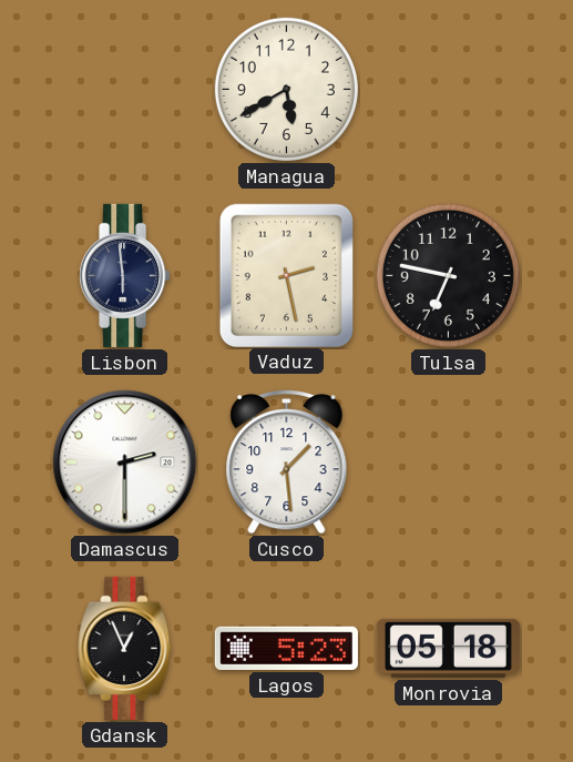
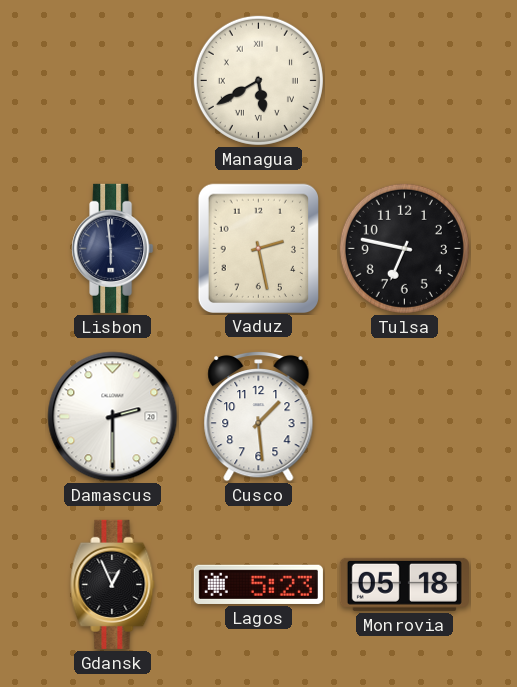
Managua numerals: Arabic -> Roman
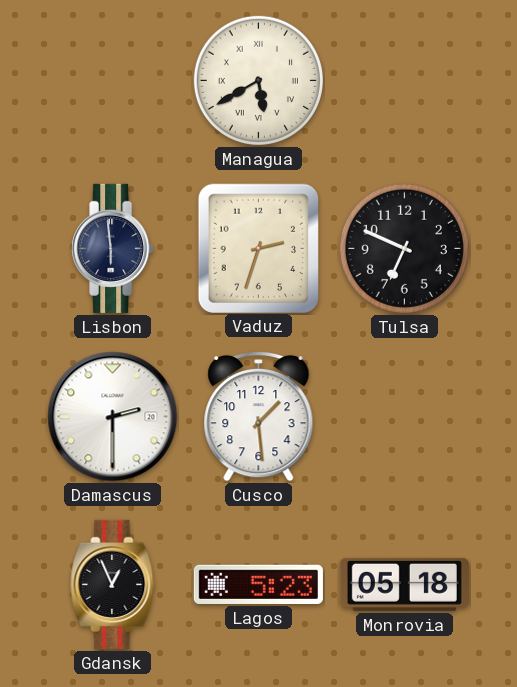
Vaduz: 2:28 -> 2:33
Tulsa: 6:47 -> 6:49
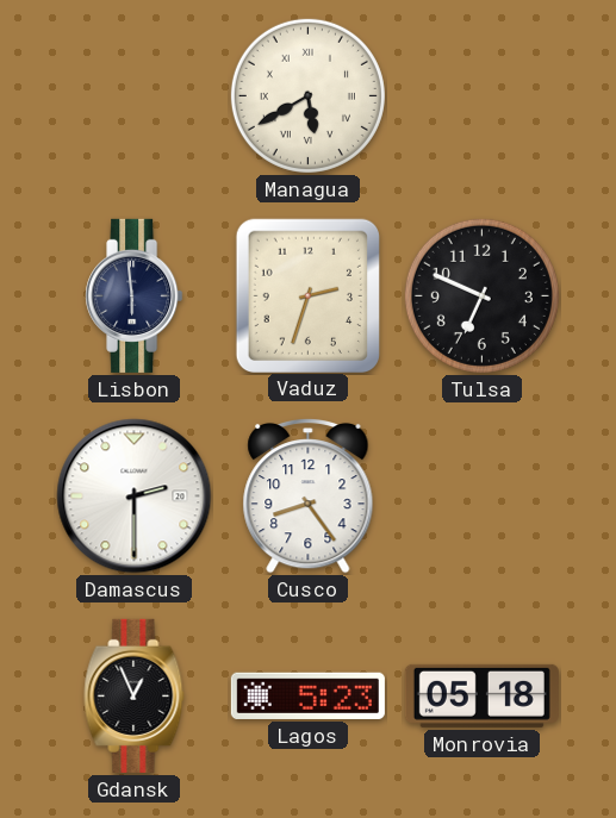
Cusco: 1:29 -> 8:24
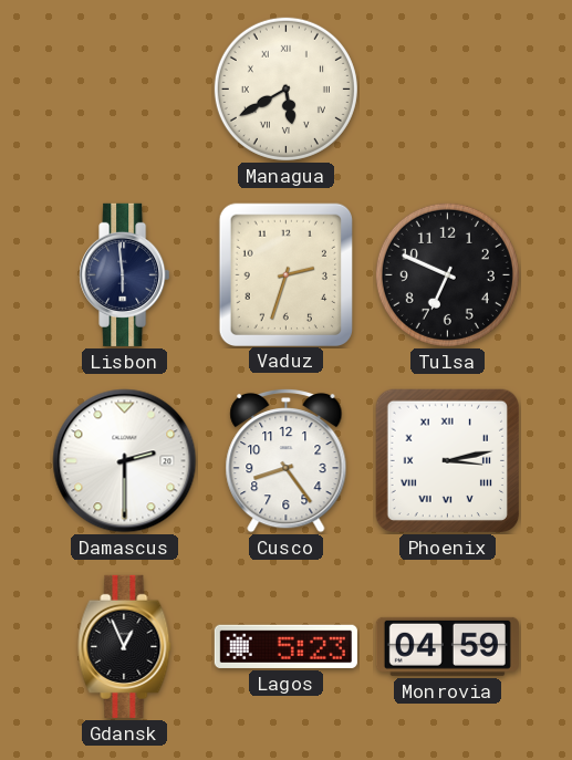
Phoenix: none -> 3:13
Monrovia: 05:18 -> 04:59
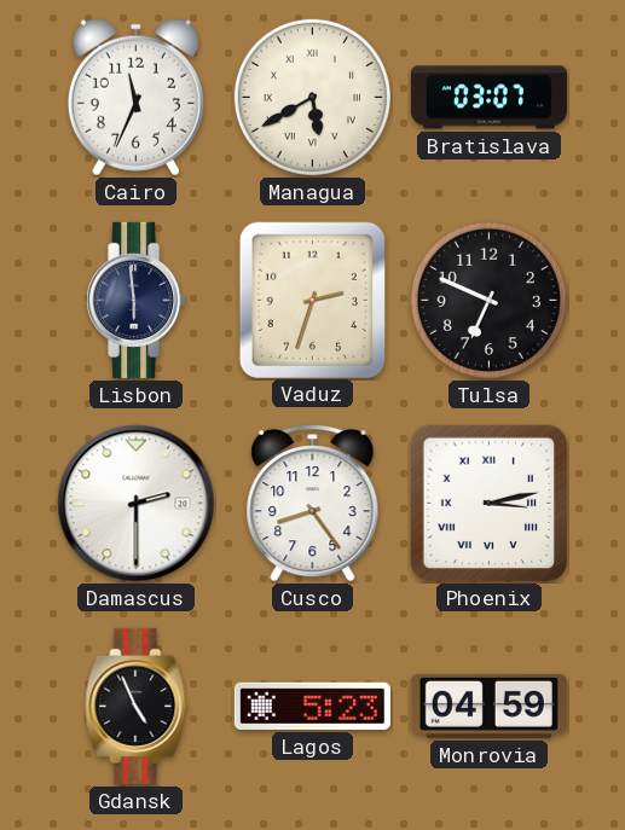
Cairo: none -> 11:34
Bratislava: none -> 03:07
Gdansk: 12:56 -> 4:56
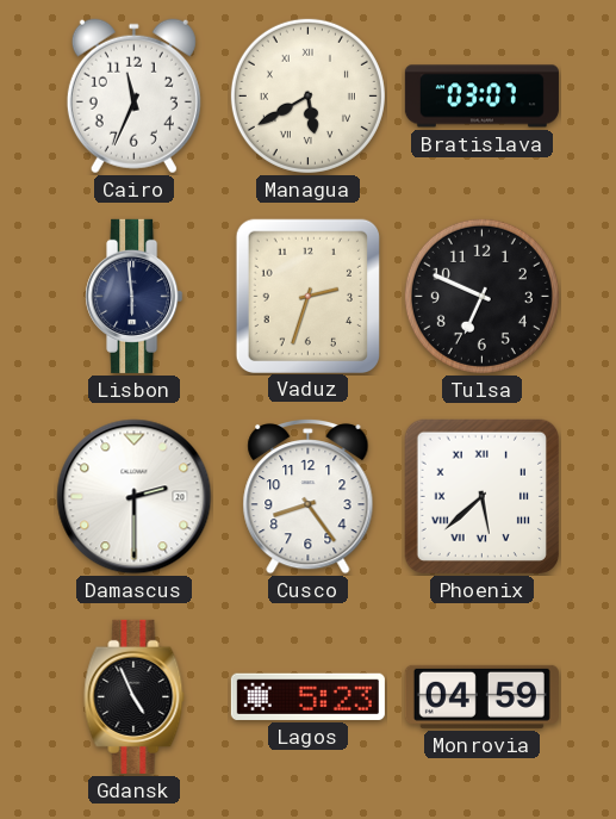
Phoenix: 3:13 -> 5:38
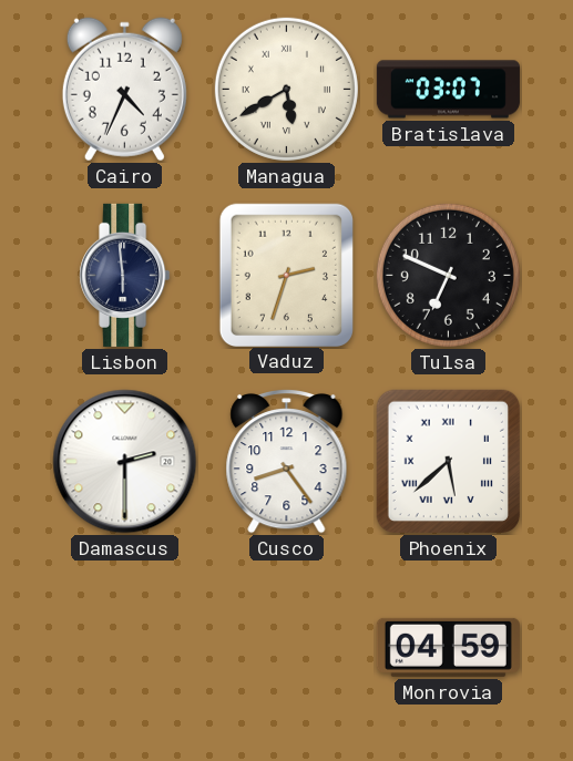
Cairo: 11:34 -> 4:34
Gdansk: 4:56 -> none
Lagos: 5:23 -> none
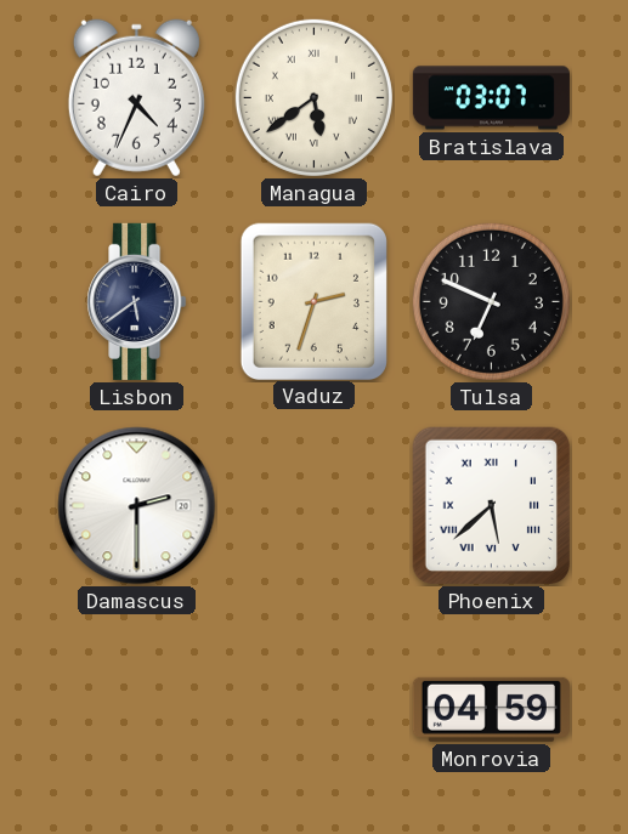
Managua: 5:40 -> 5:39
Lisbon: 5:59 -> 5:39
Cusco: 8:24 -> none
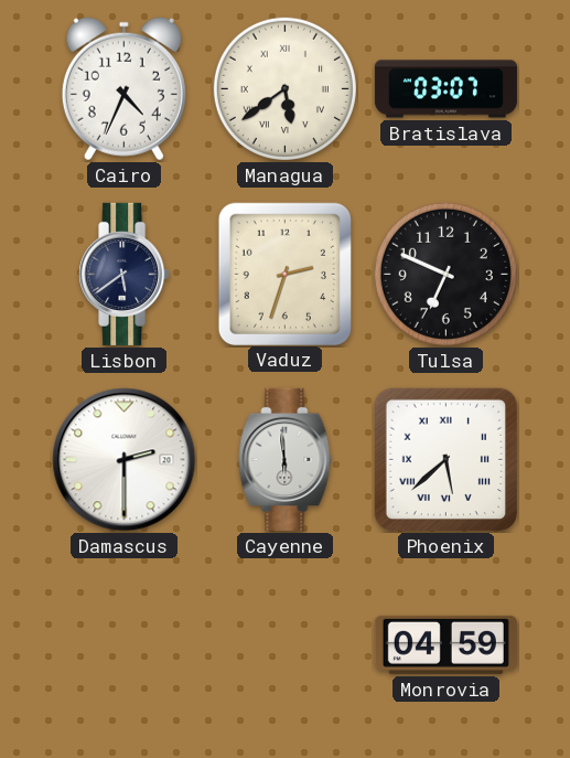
Cayenne: none -> 5:59
